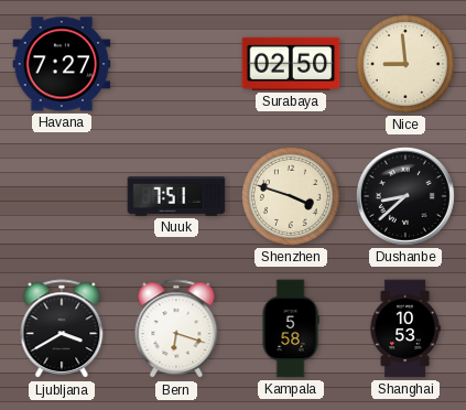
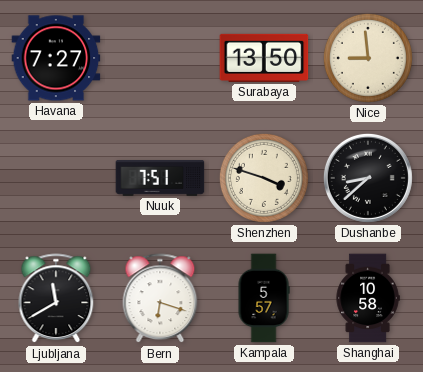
Surabaya: 02:50 -> 13:50
Ljubljana: 3:40 -> 11:40
Kampala: 5:58 -> 5:57
Shanghai: 10:53 -> 10:58
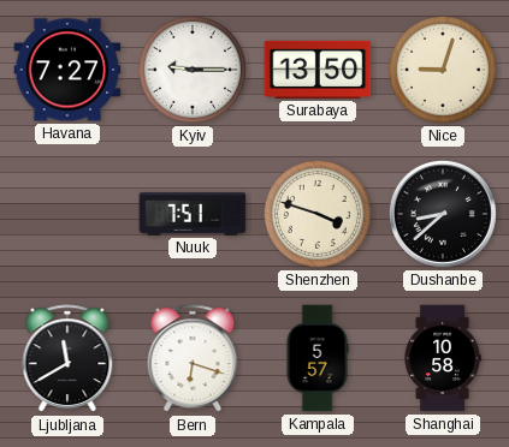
Kyiv: none -> 9:15
Nice: 8:59 -> 9:03
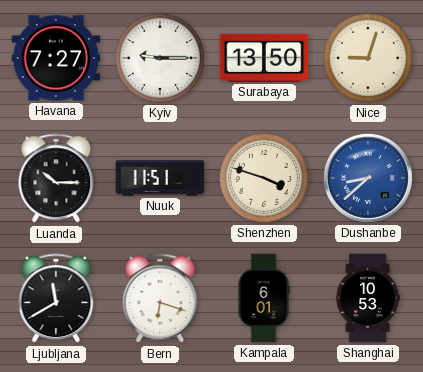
Luanda: none -> 10:15
Nuuk: 7:51 -> 11:51
Dushanbe dial: black -> blue
Kampala: 5:57 -> 6:01
Shanghai: 10:58 -> 10:53
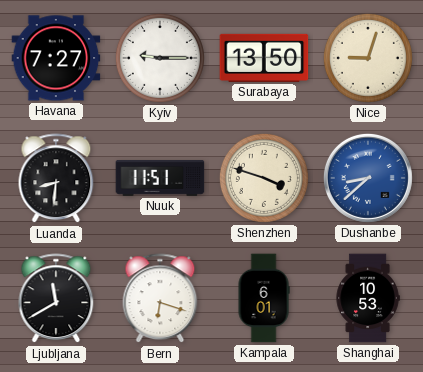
Luanda: 10:15 -> 8:31
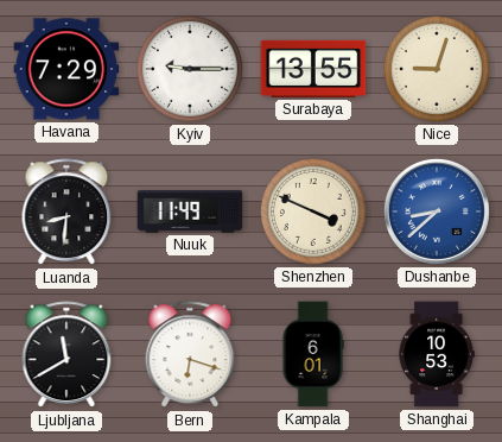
Havana: 7:27 -> 7:29
Surabaya: 13:50 -> 13:55
Nuuk: 11:51 -> 11:49
Shenzhen: 3:48 -> 3:49
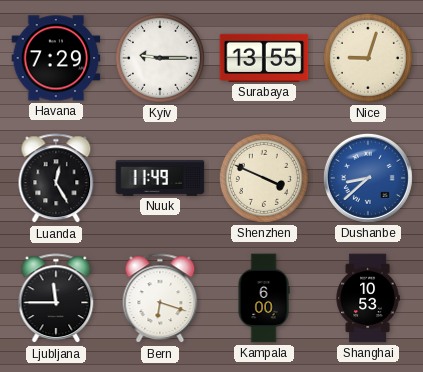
Luanda: 8:31 -> 12:25
Ljubljana: 11:40 -> 11:45
Kampala: 6:01 -> 6:00
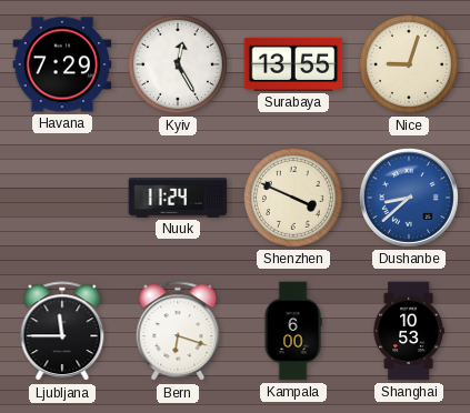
Kyiv: 9:15 -> 12:25
Luanda: 12:25 -> none
Nuuk: 11:49 -> 11:24
